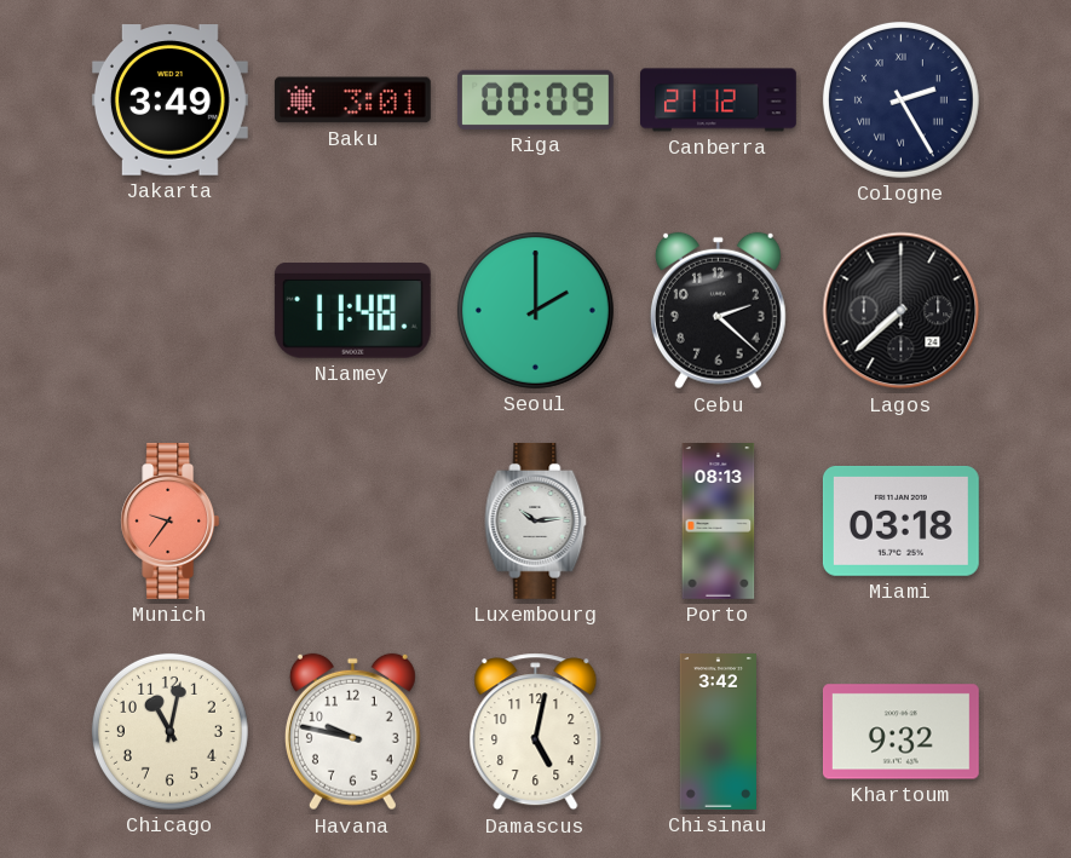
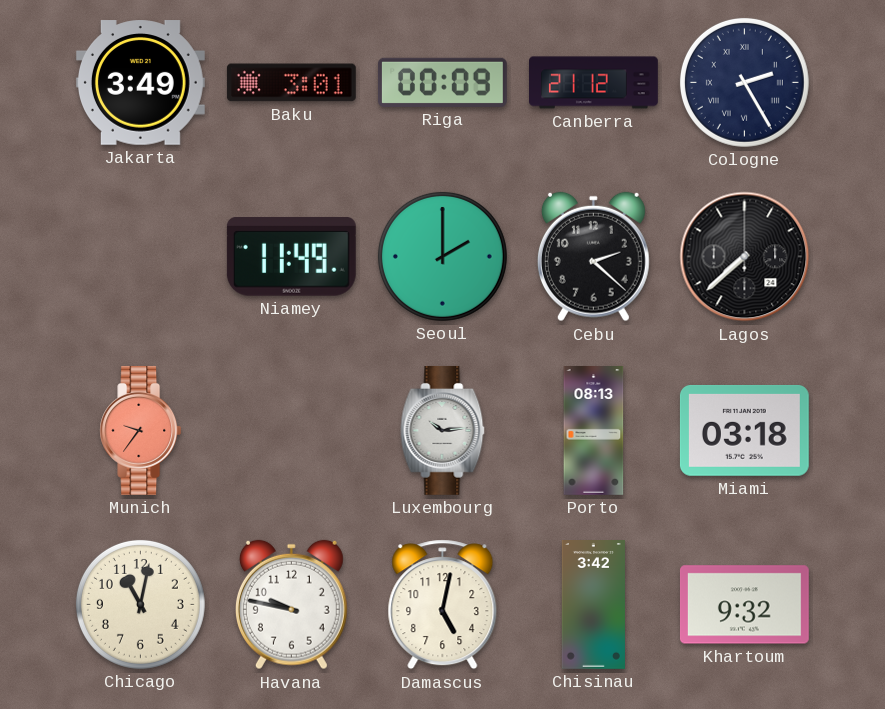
Niamey: 11:48 -> 11:49
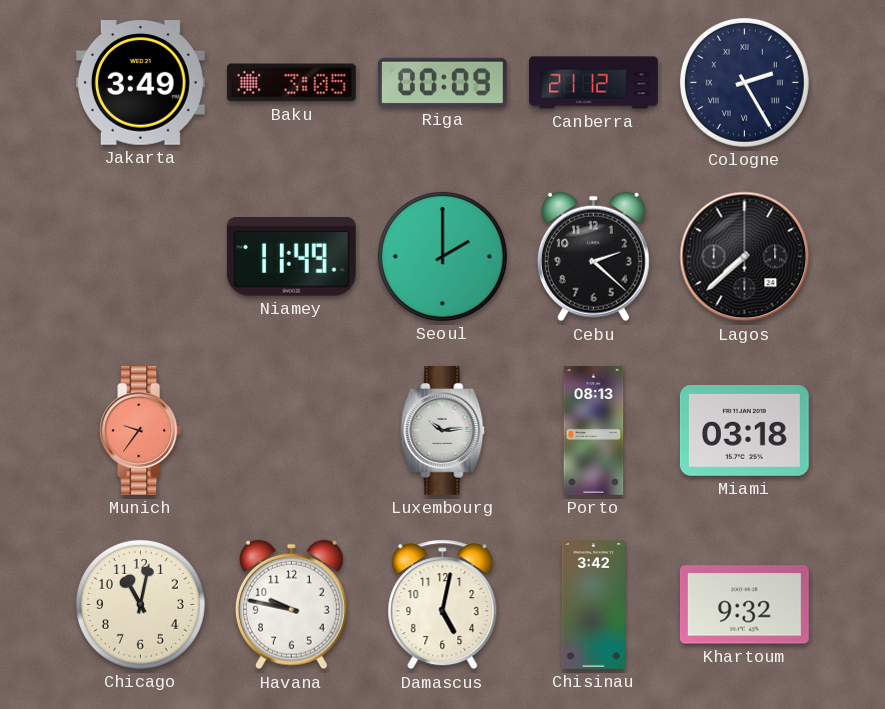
Baku: 3:01 -> 3:05
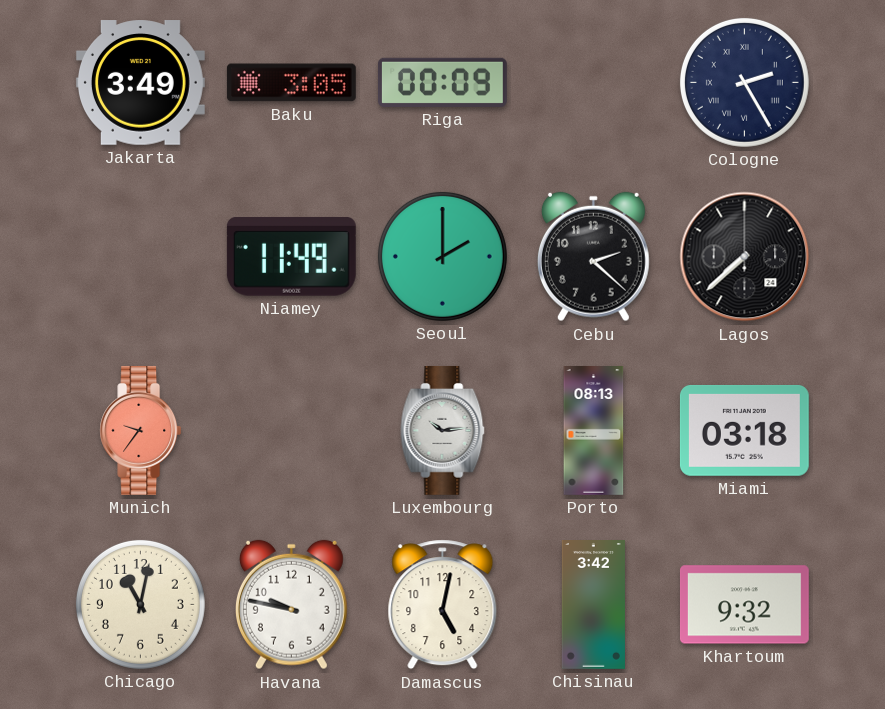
Canberra: 21:12 -> none
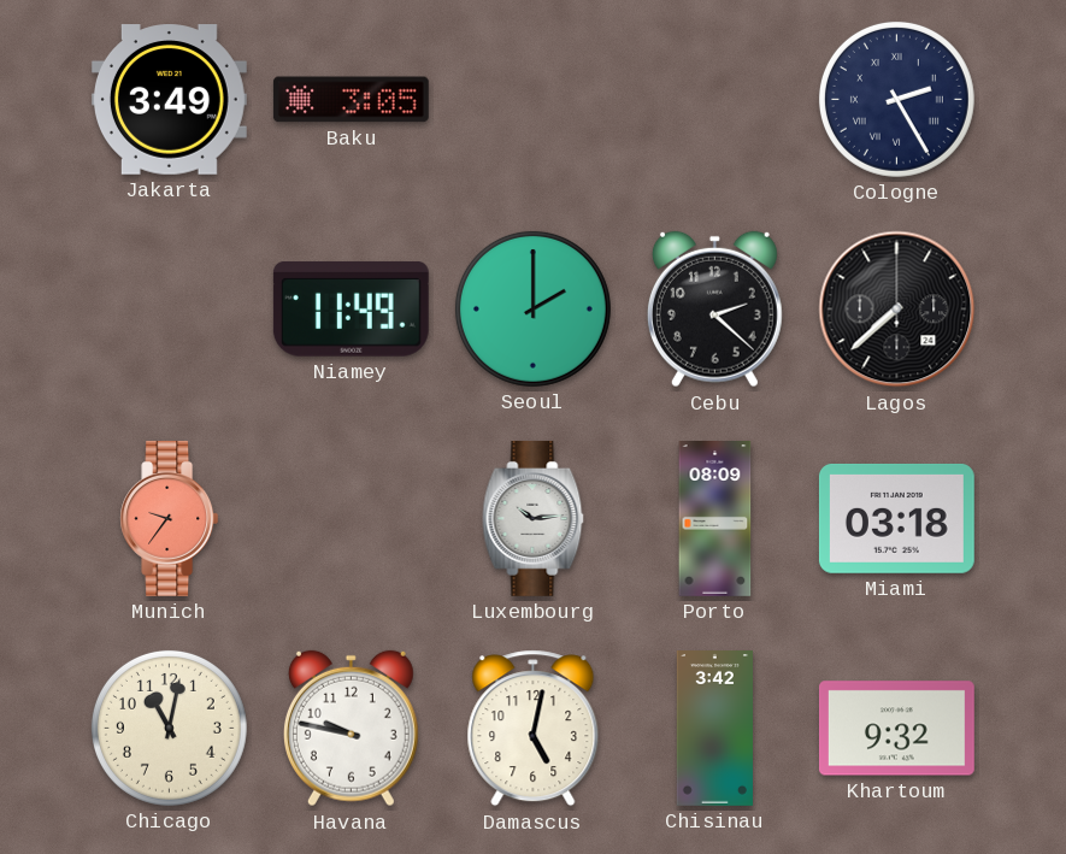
Riga: 00:09 -> none
Porto: 08:13 -> 08:09
